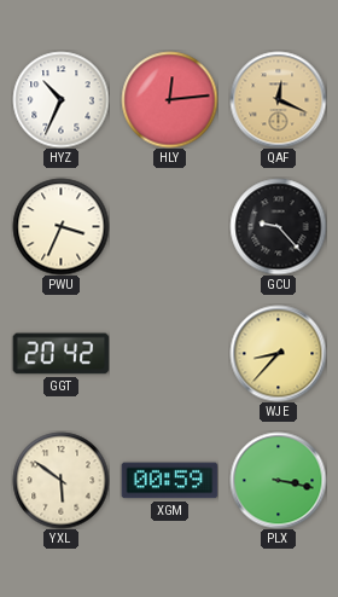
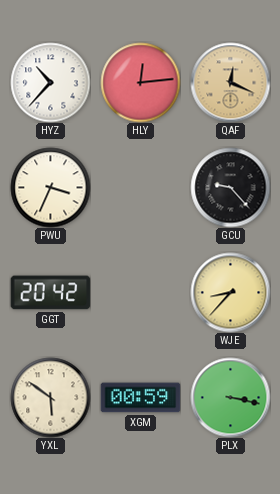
HYZ: 10:34 -> 10:37
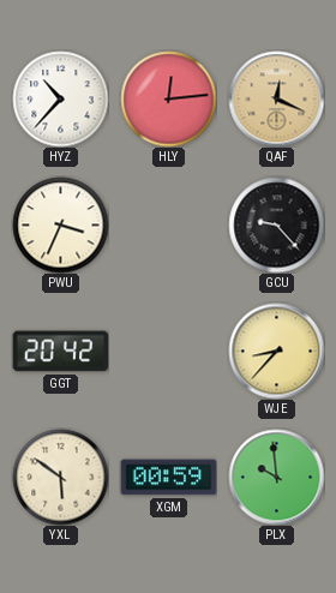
PLX: 3:17 -> 9:59
